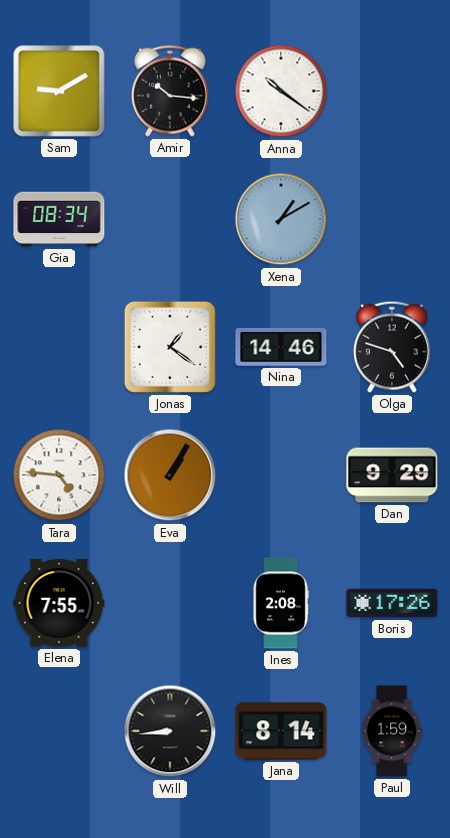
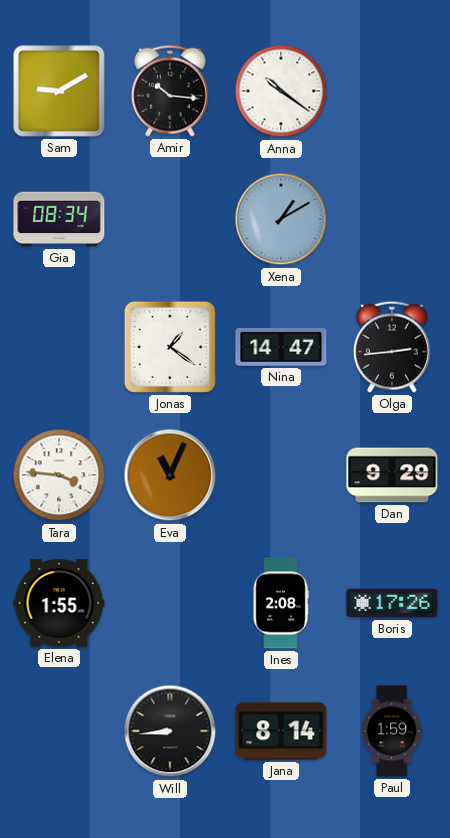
Nina: 14:46 -> 14:47
Olga: 4:48 -> 2:44
Tara: 4:46 -> 3:46
Eva: 1:05 -> 11:04
Elena: 7:55 -> 1:55
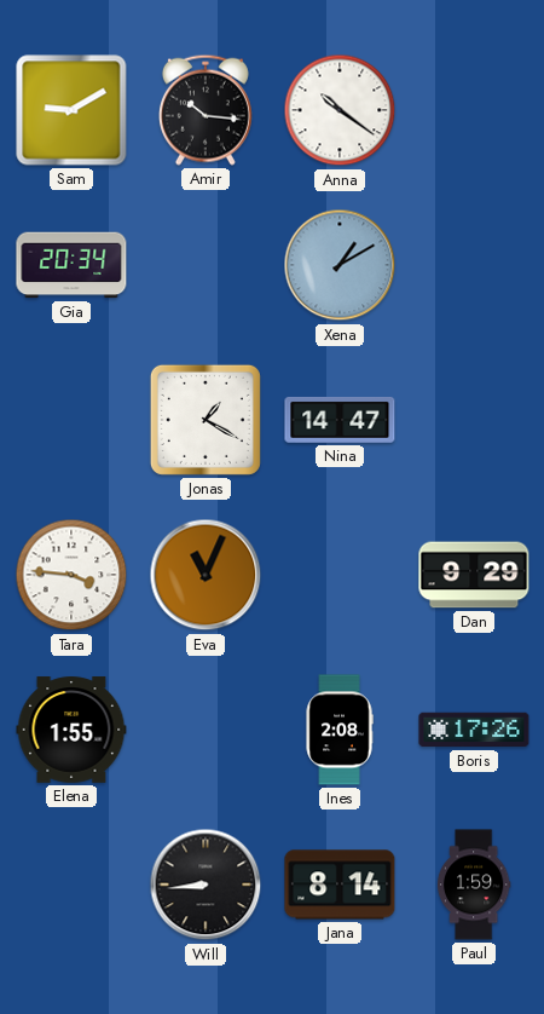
Gia: 08:34 -> 20:34
Jonas: 1:21 -> 1:20
Olga: 2:44 -> none
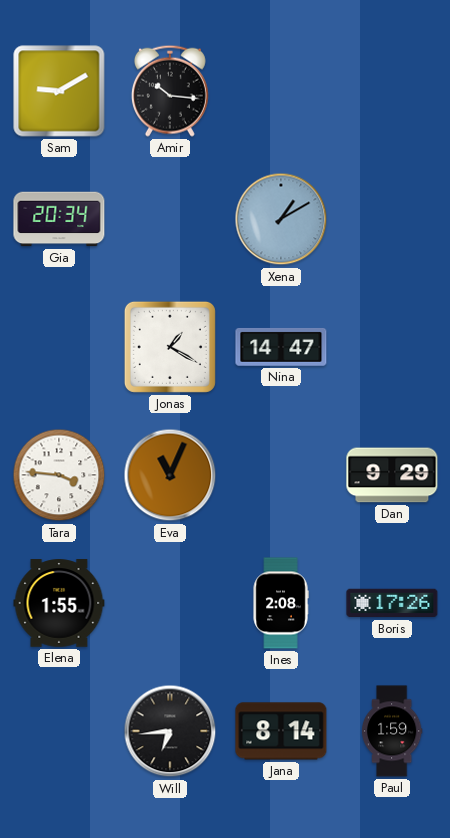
Anna: 10:21 -> none
Will: 8:44 -> 6:44
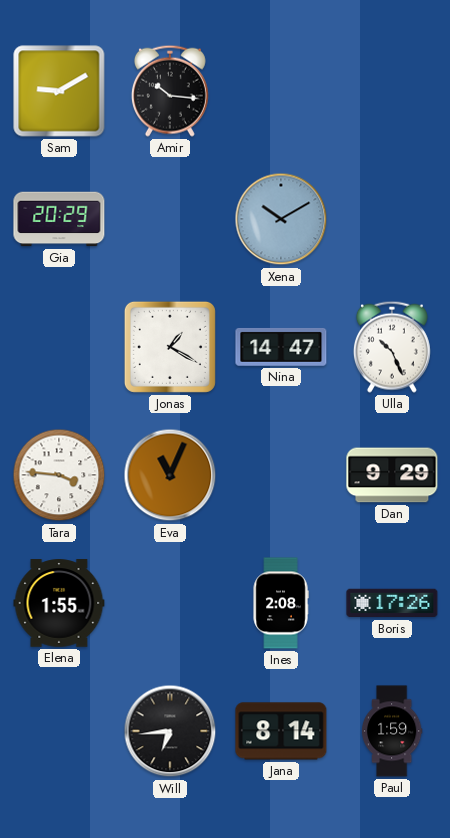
Gia: 20:34 -> 20:29
Xena: 1:10 -> 10:10
Ulla: none -> 10:26
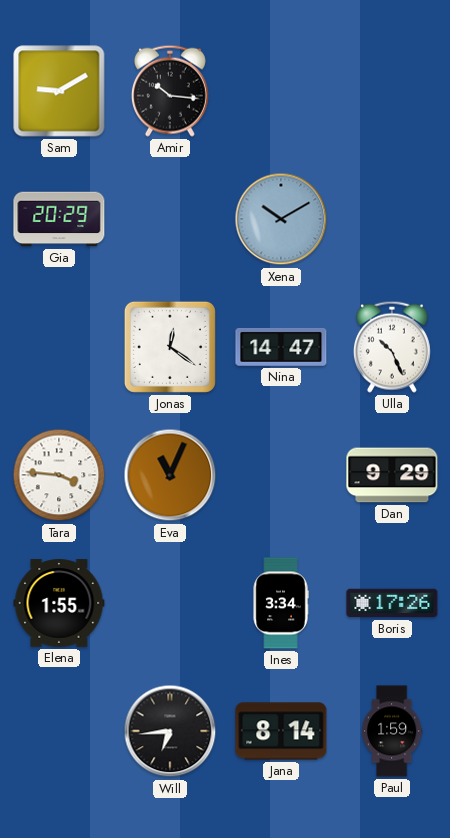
Jonas: 1:20 -> 12:21
Ines: 2:08 -> 3:34
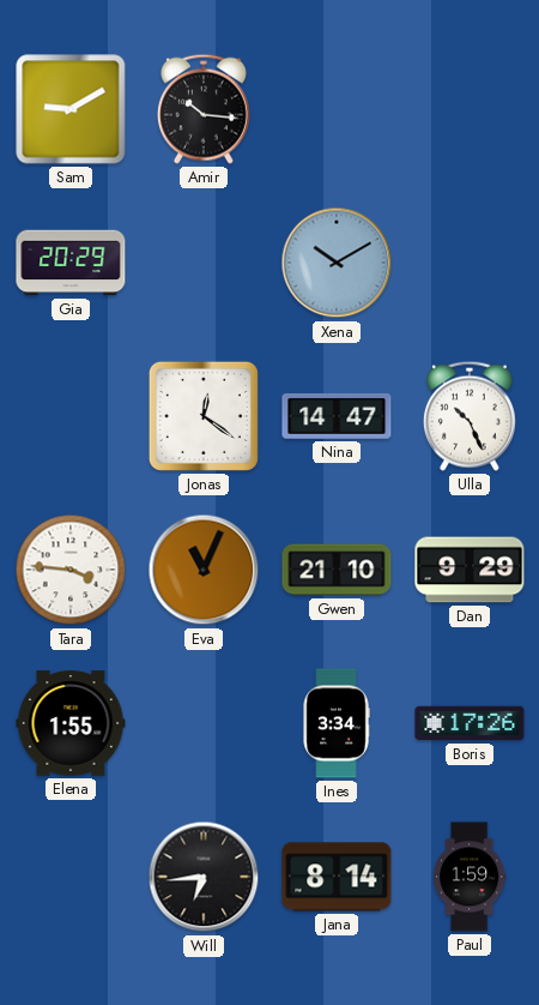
Gwen: none -> 21:10
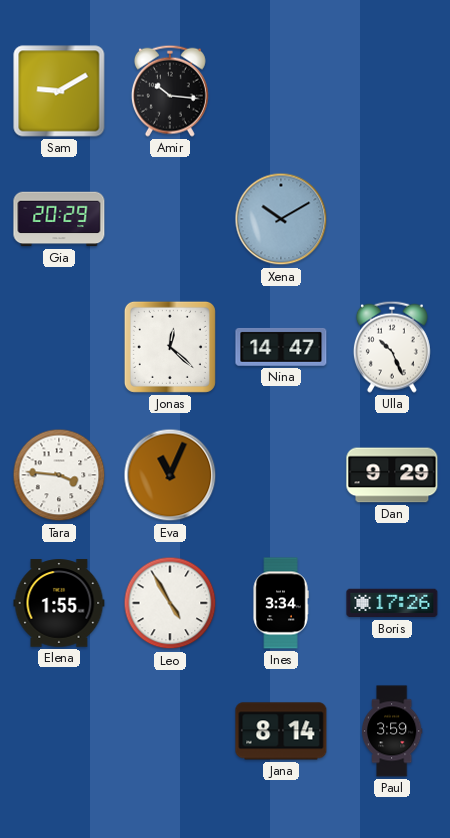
Jonas: 12:21 -> 12:22
Gwen: 21:10 -> none
Leo: none -> 4:55
Will: 6:44 -> none
Paul: 1:59 -> 3:59
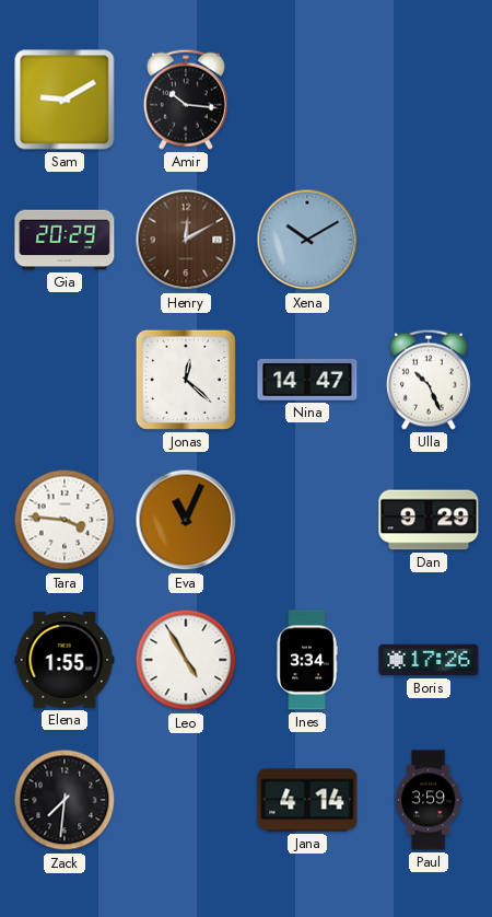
Henry: none -> 12:10
Zack: none -> 7:31
Jana: 8:14 -> 4:14
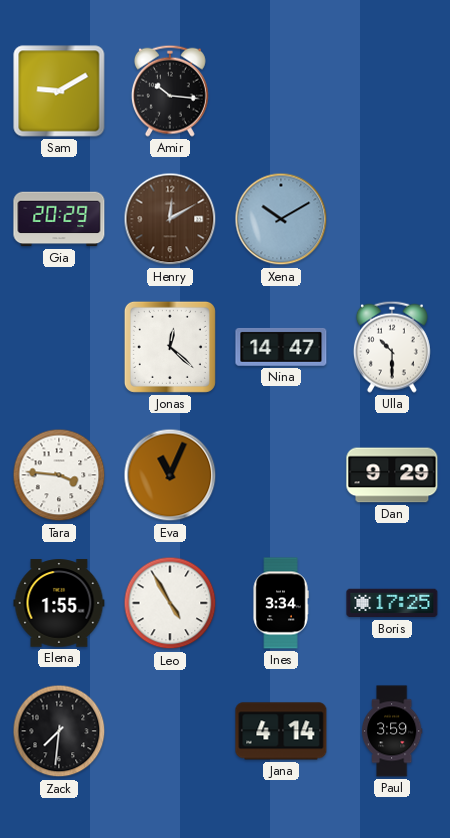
Ulla: 10:26 -> 10:30
Boris: 17:26 -> 17:25
